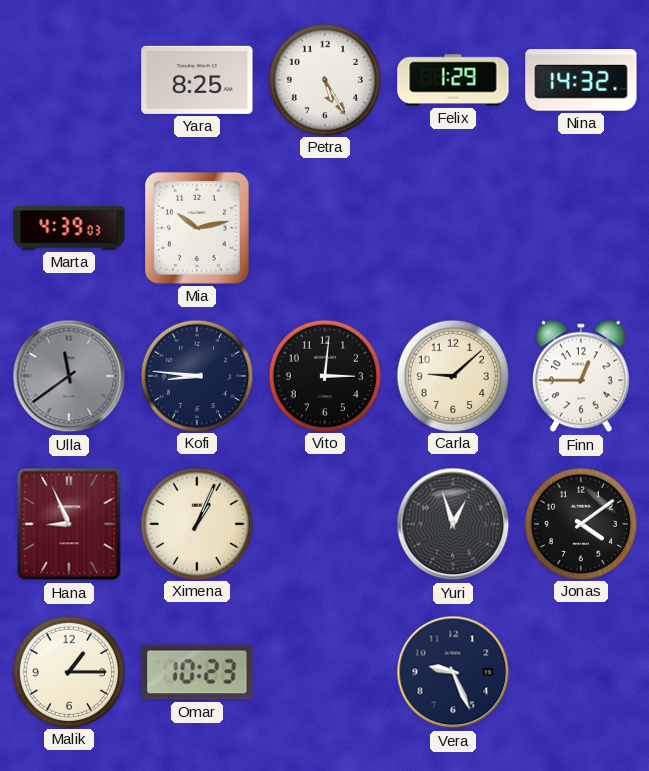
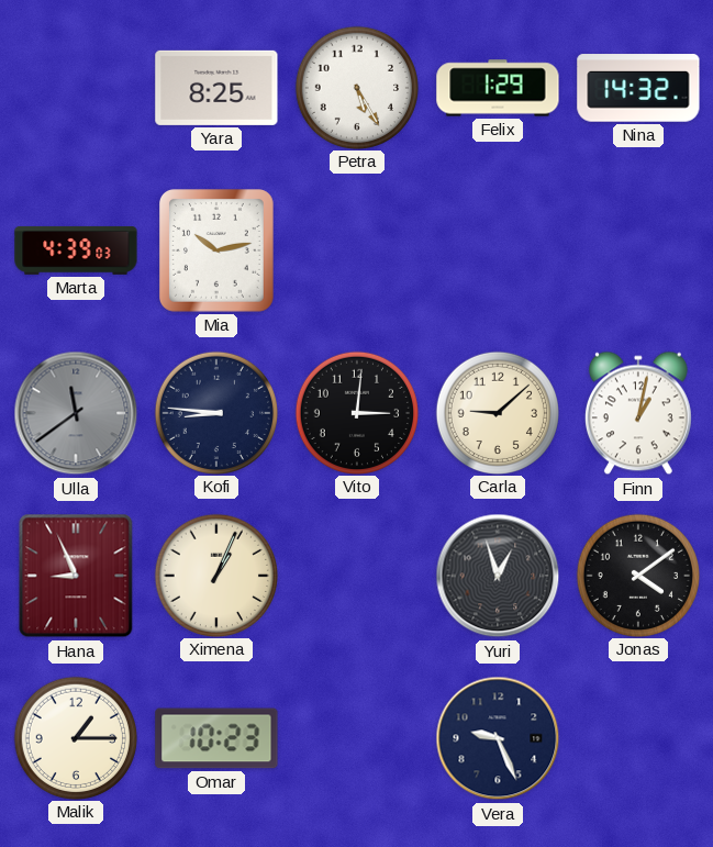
Finn: 12:45 -> 1:02
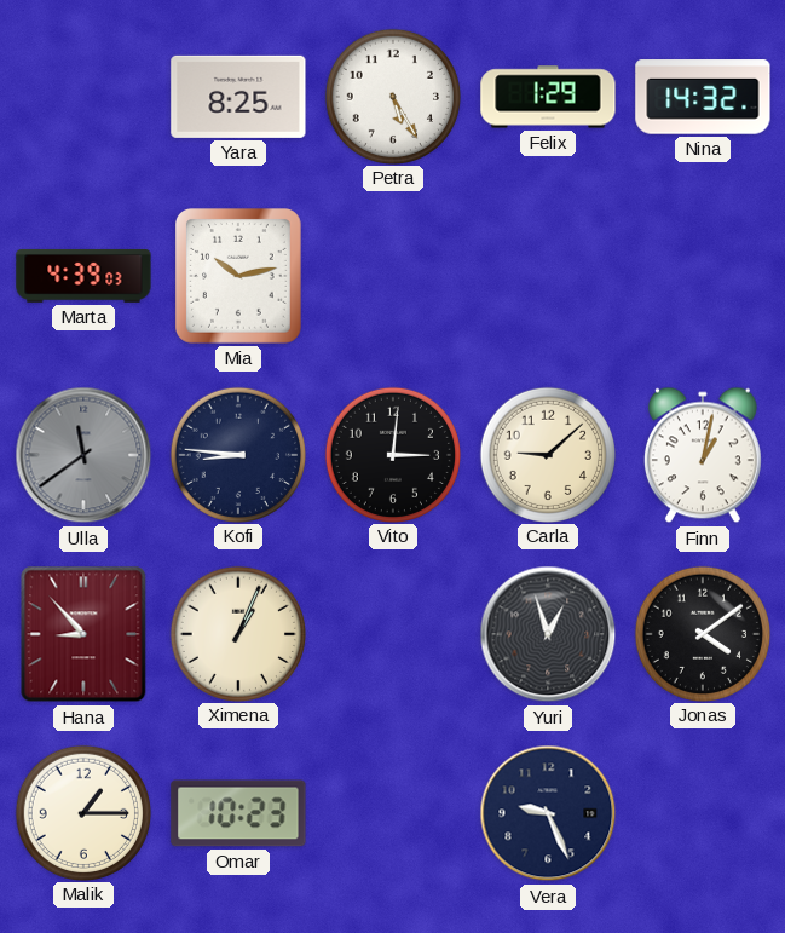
Hana: 8:56 -> 8:53
